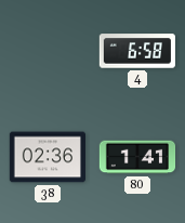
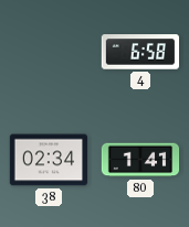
38: 02:36 -> 02:34
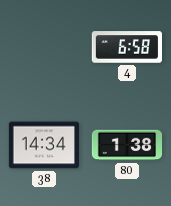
38: 02:34 -> 14:34
80: 1:41 -> 1:38
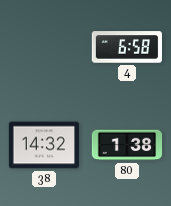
38: 14:34 -> 14:32
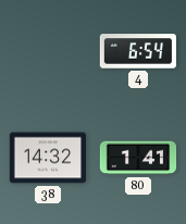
4: 6:58 -> 6:54
80: 1:38 -> 1:41
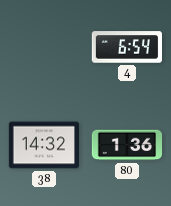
80: 1:41 -> 1:36
